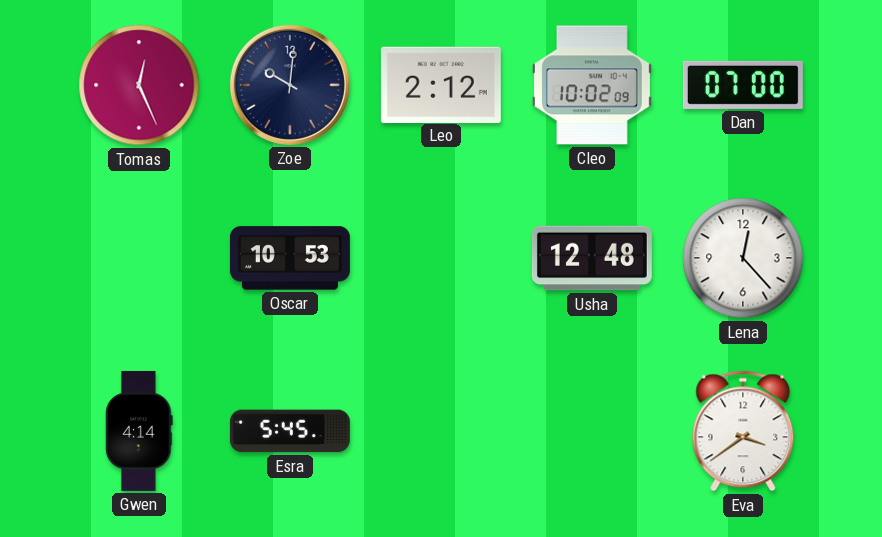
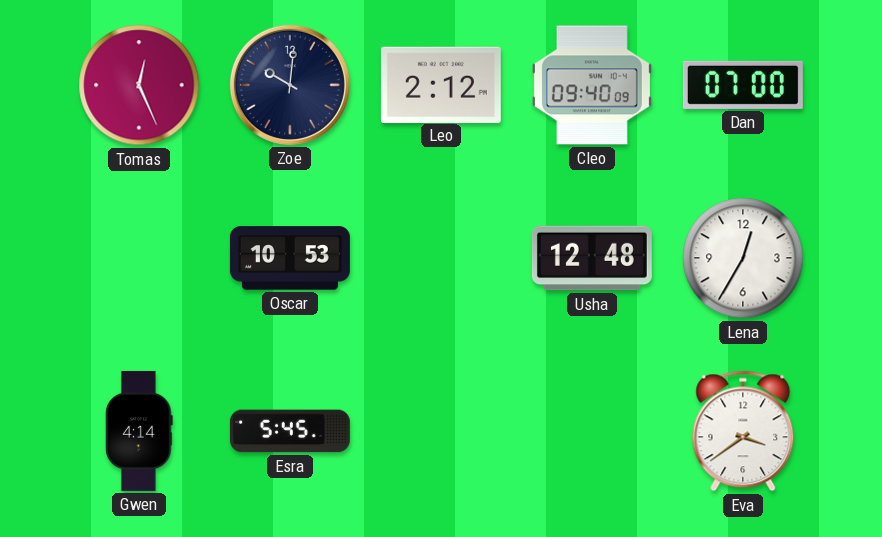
Cleo: 10:02 -> 09:40
Lena: 12:23 -> 12:35
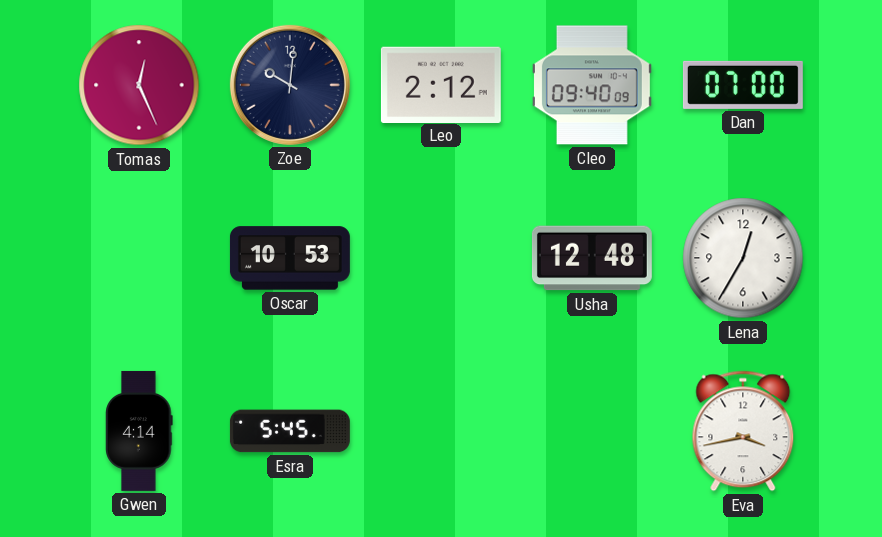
Eva: 3:39 -> 3:43
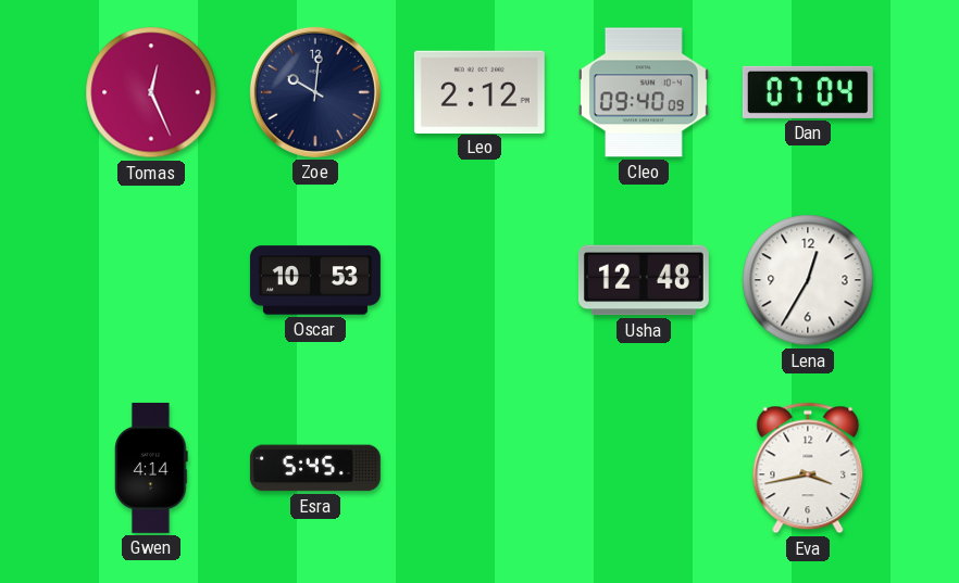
Dan: 07:00 -> 07:04
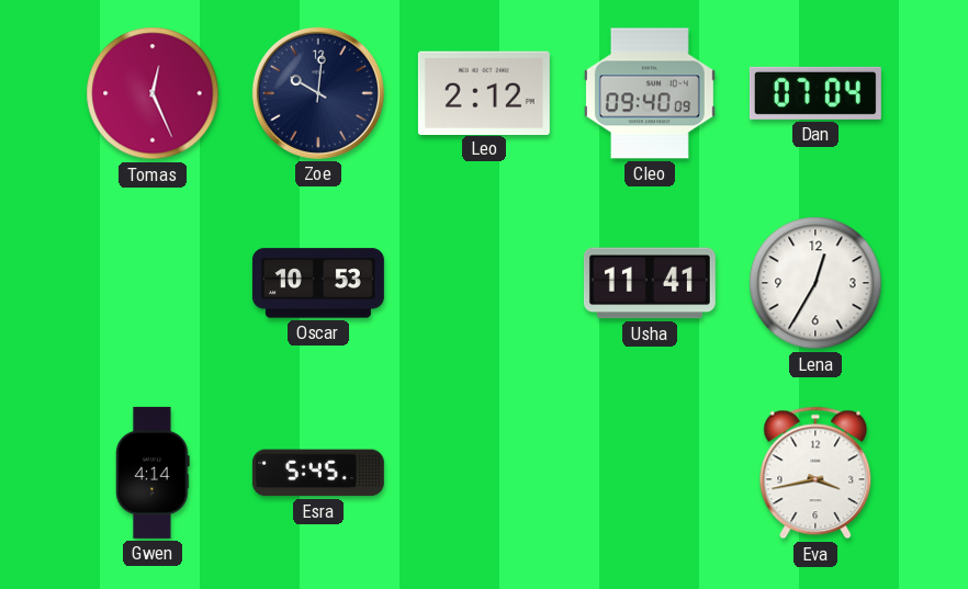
Usha: 12:48 -> 11:41
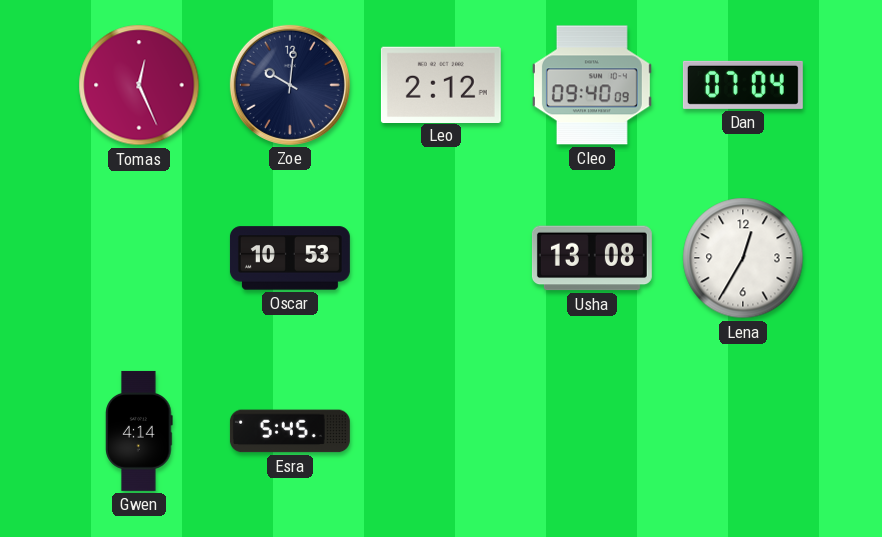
Usha: 11:41 -> 13:08
Eva: 3:43 -> none
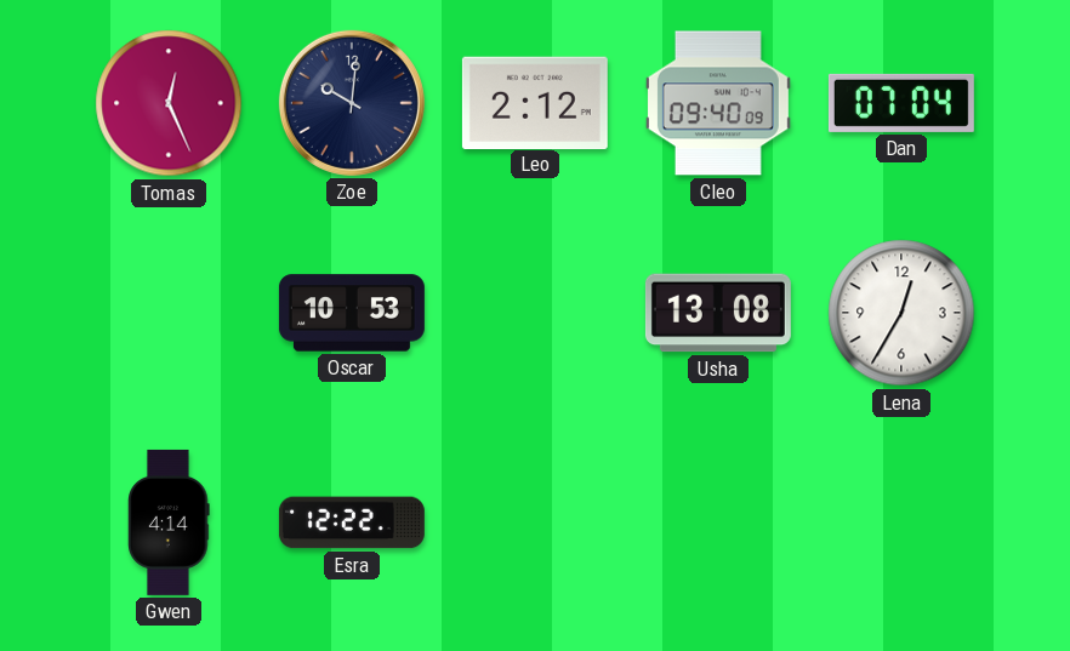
Esra: 5:45 -> 12:22
